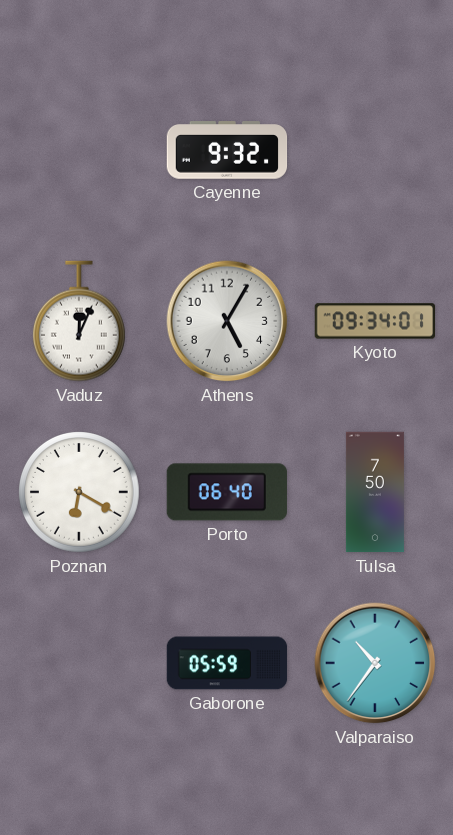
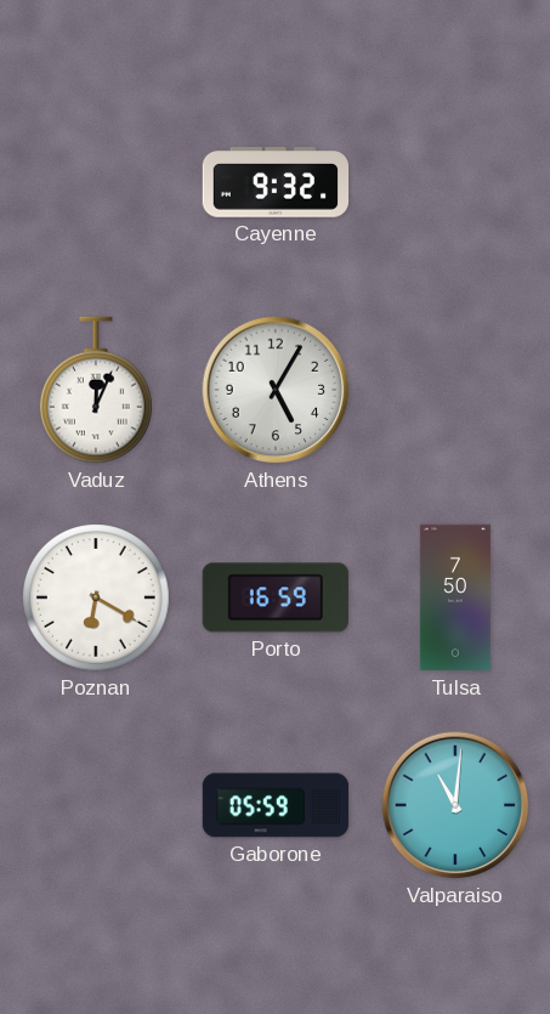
Kyoto: 09:34 -> none
Porto: 06:40 -> 16:59
Valparaiso: 10:36 -> 11:01
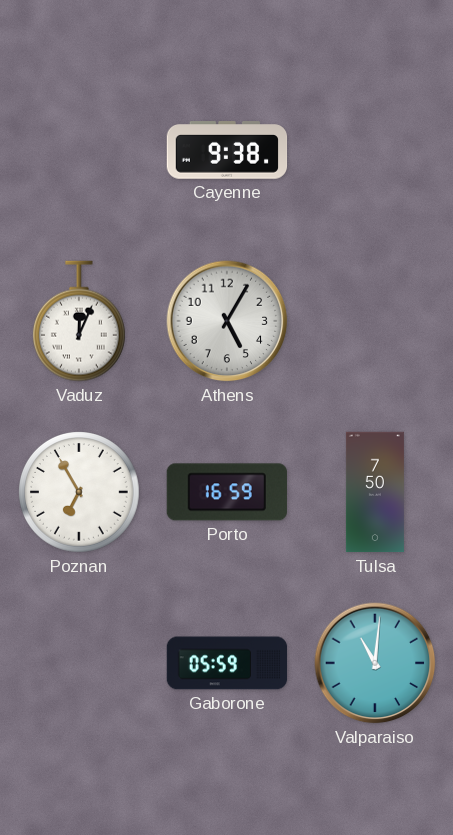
Cayenne: 9:32 -> 9:38
Poznan: 6:20 -> 6:55
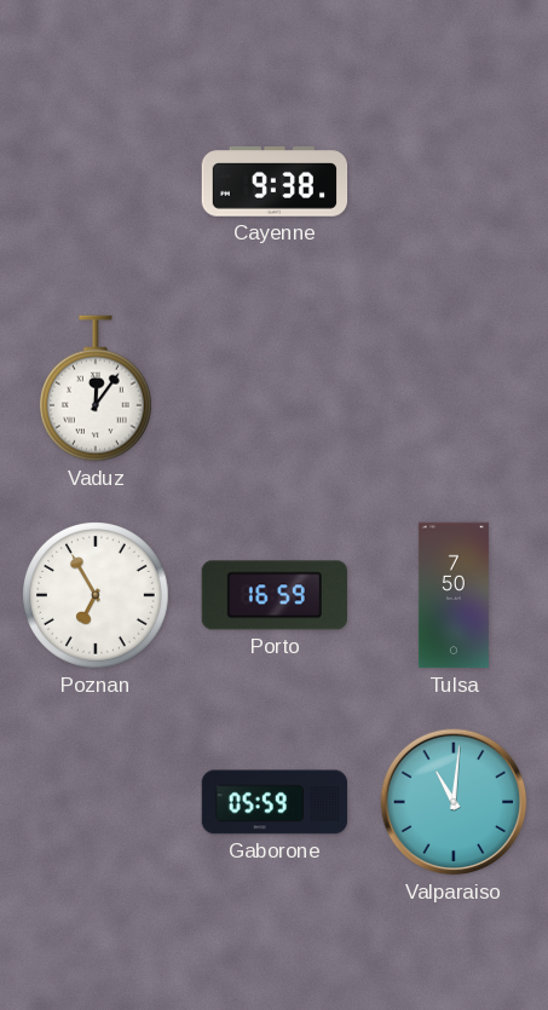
Vaduz: 12:04 -> 12:06
Athens: 5:05 -> none
